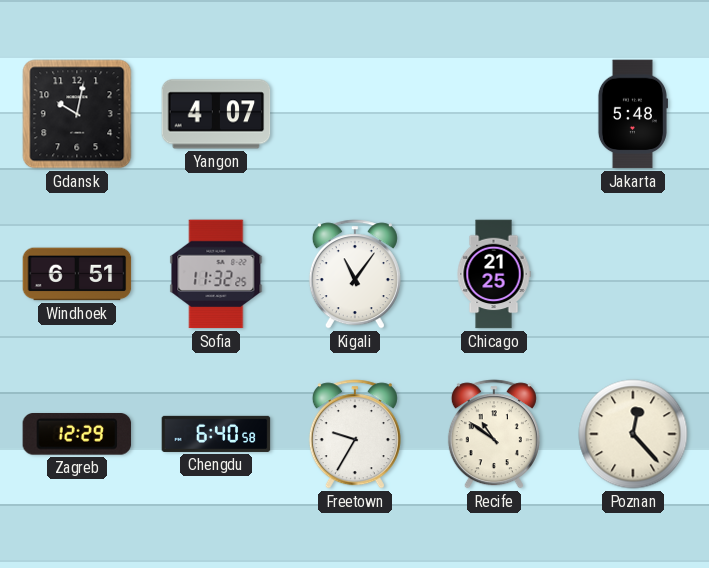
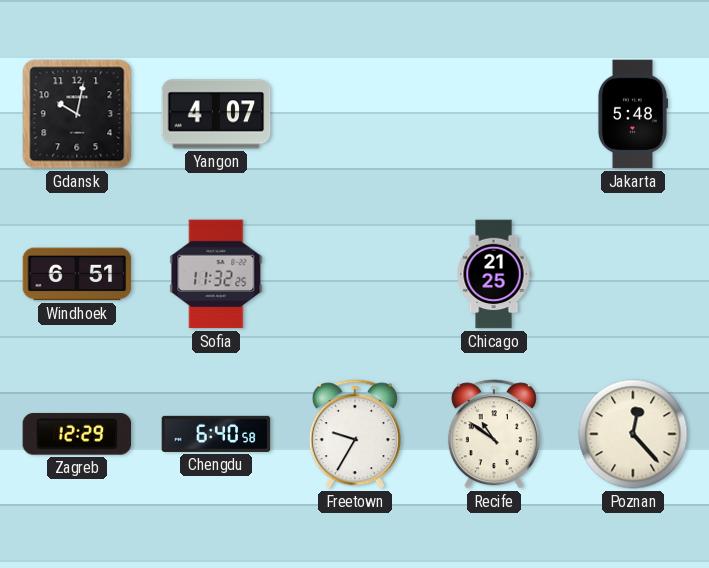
Kigali: 11:06 -> none
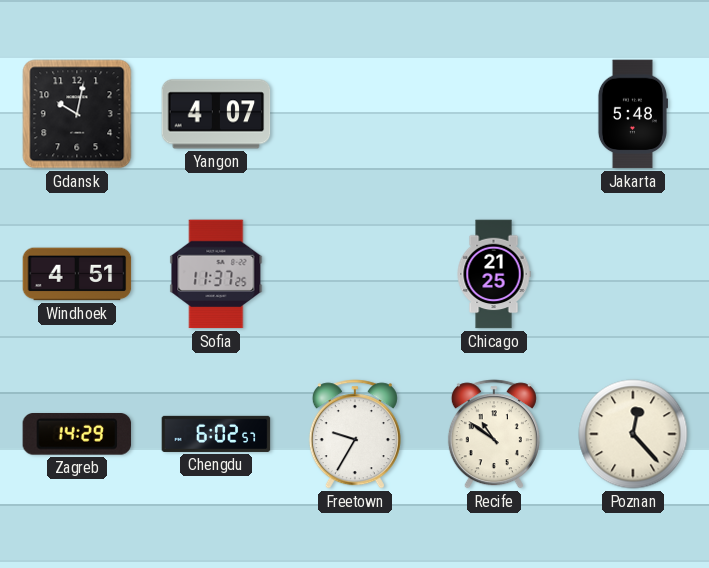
Windhoek: 6:51 -> 4:51
Sofia: 11:32 -> 11:37
Zagreb: 12:29 -> 14:29
Chengdu: 6:40 -> 6:02
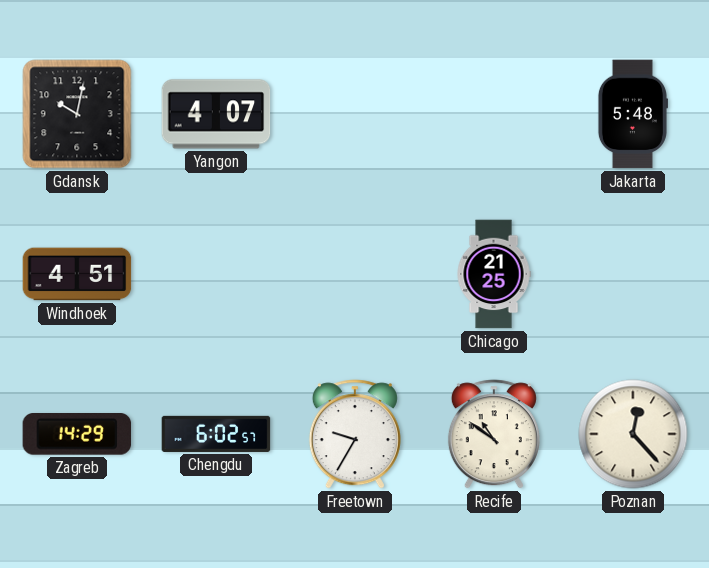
Sofia: 11:37 -> none
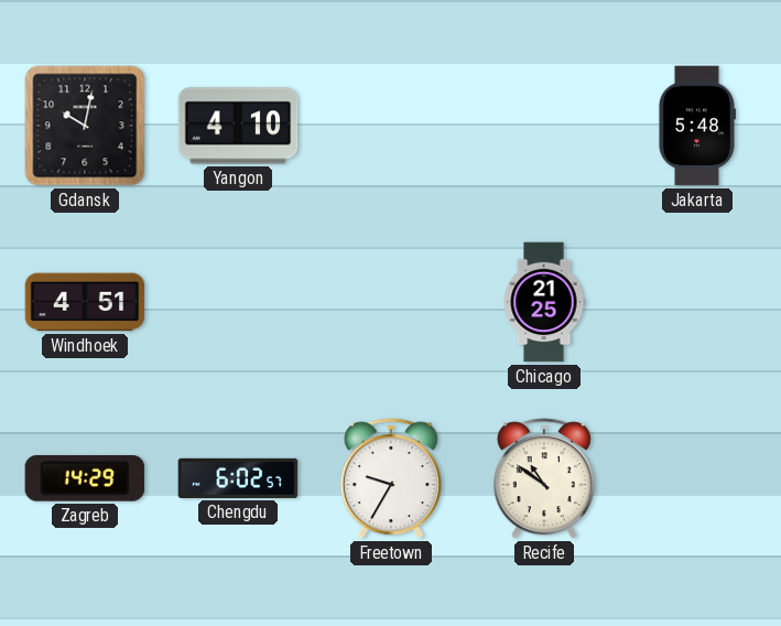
Yangon: 4:07 -> 4:10
Poznan: 12:23 -> none
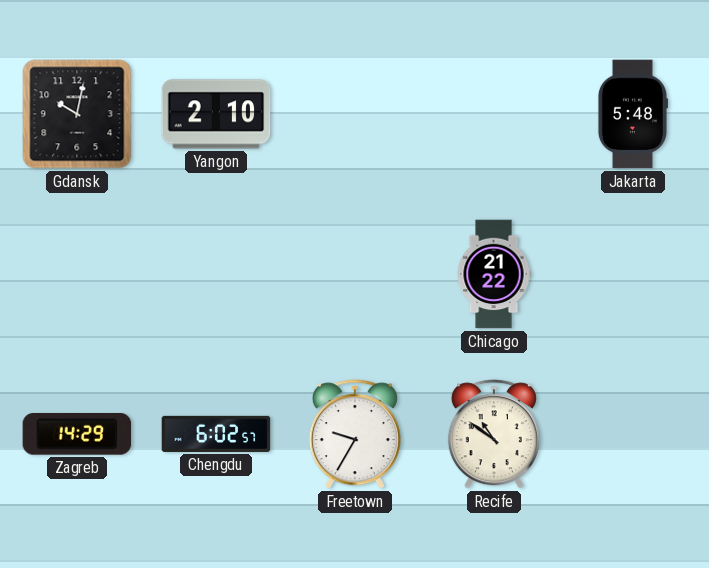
Yangon: 4:10 -> 2:10
Windhoek: 4:51 -> none
Chicago: 21:25 -> 21:22
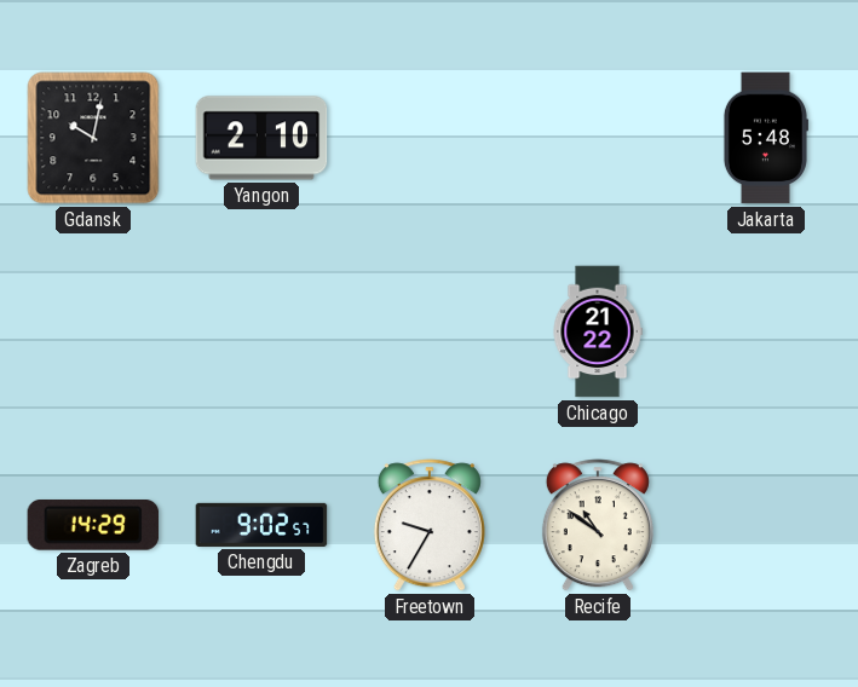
Chengdu: 6:02 -> 9:02
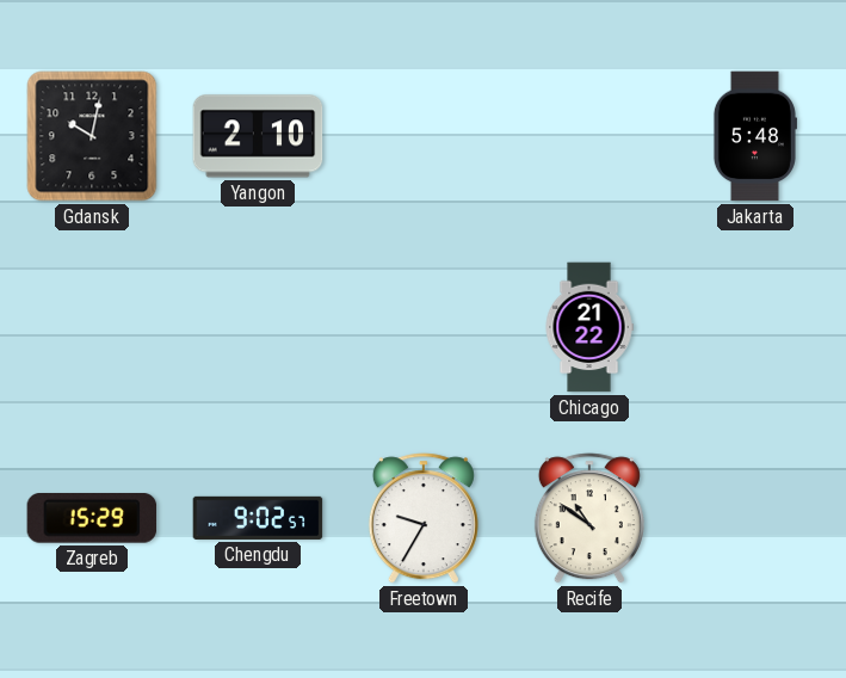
Zagreb: 14:29 -> 15:29
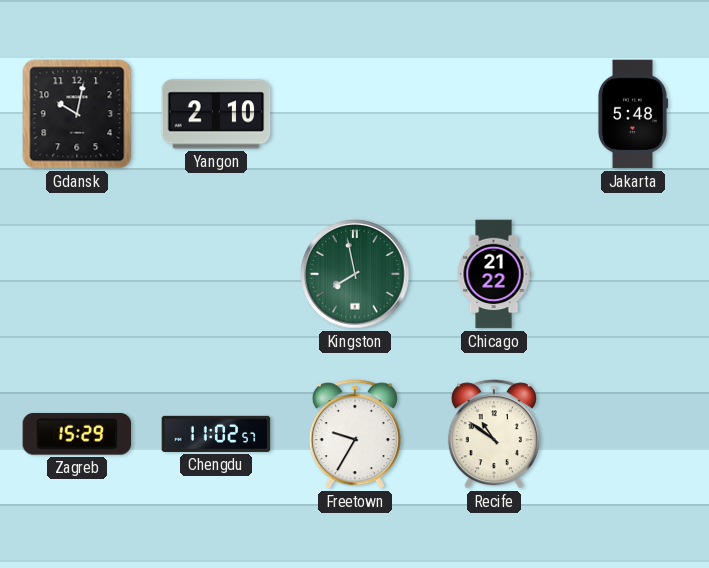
Kingston: none -> 7:58
Chengdu: 9:02 -> 11:02
